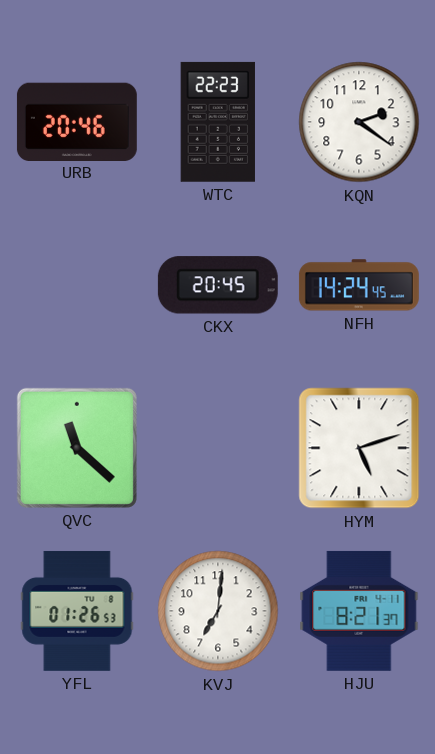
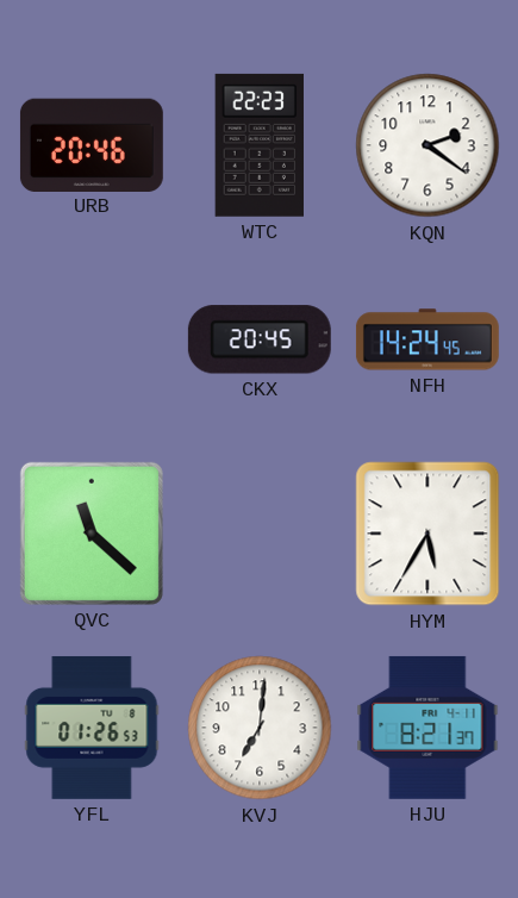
HYM: 5:12 -> 5:35
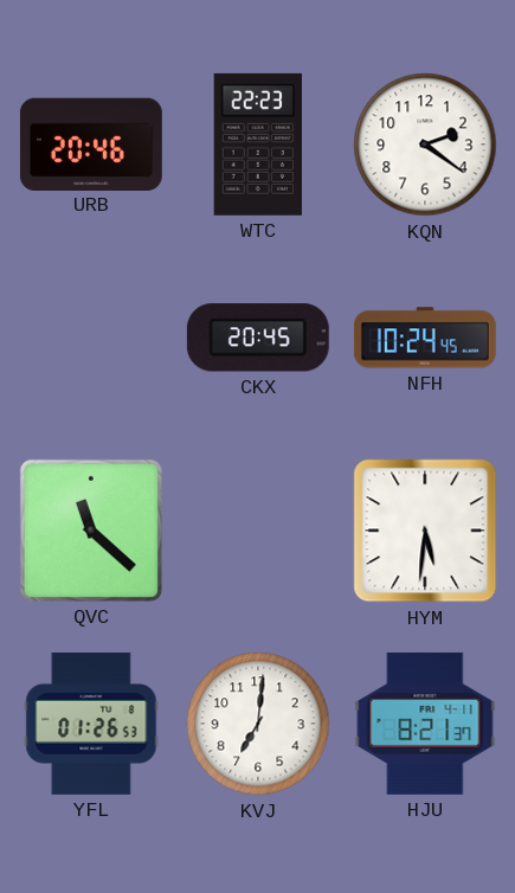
NFH: 14:24 -> 10:24
HYM: 5:35 -> 5:31
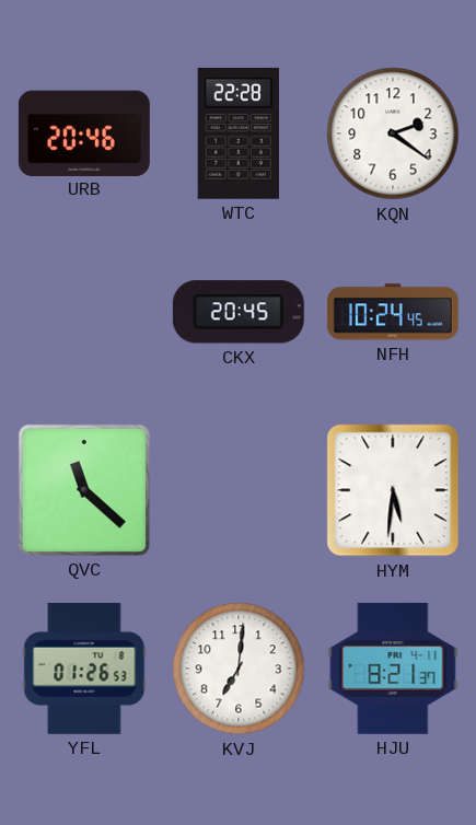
WTC: 22:23 -> 22:28
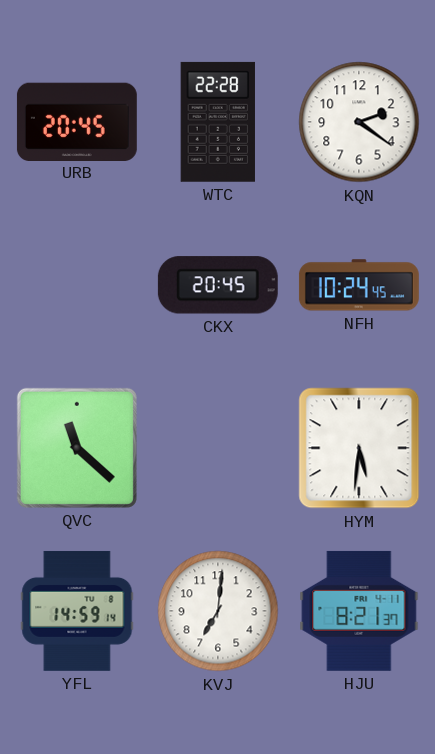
URB: 20:46 -> 20:45
YFL: 01:26 -> 14:59
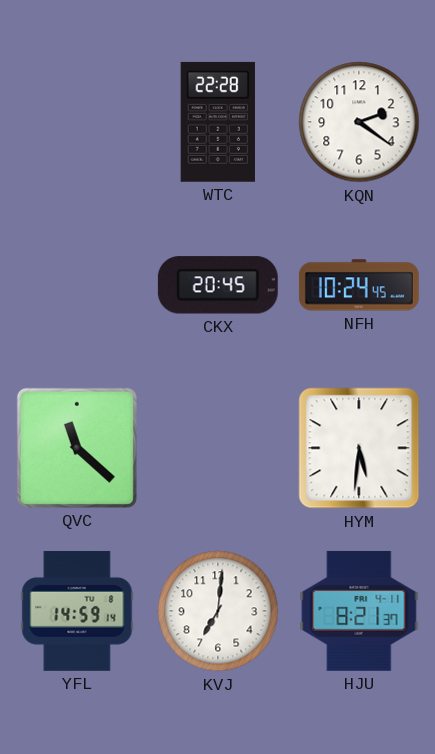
URB: 20:45 -> none
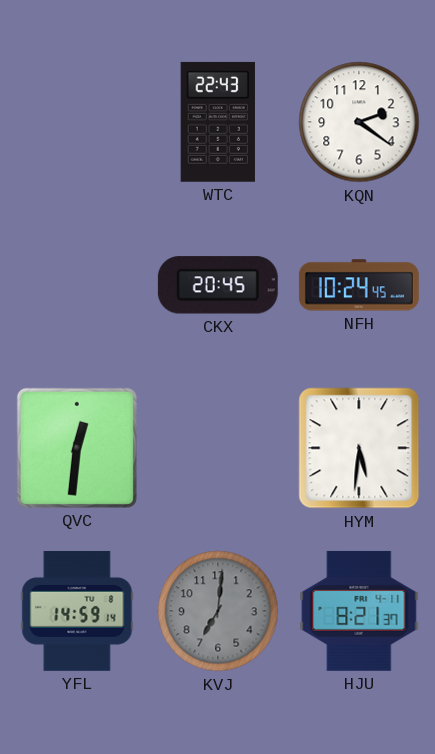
WTC: 22:28 -> 22:43
QVC: 11:22 -> 12:31
KVJ dial: white -> grey
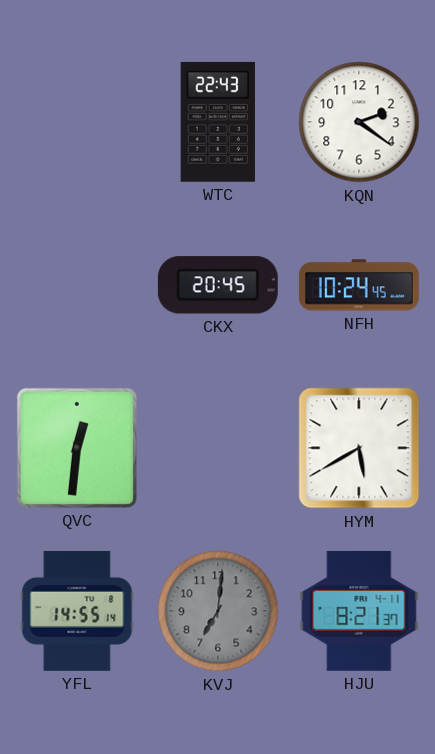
HYM: 5:31 -> 5:40
YFL: 14:59 -> 14:55
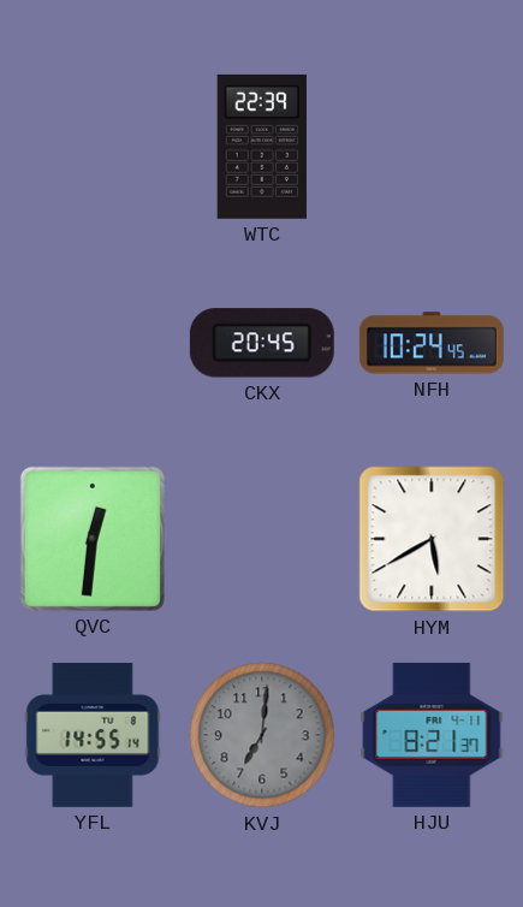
WTC: 22:43 -> 22:39
KQN: 2:21 -> none
